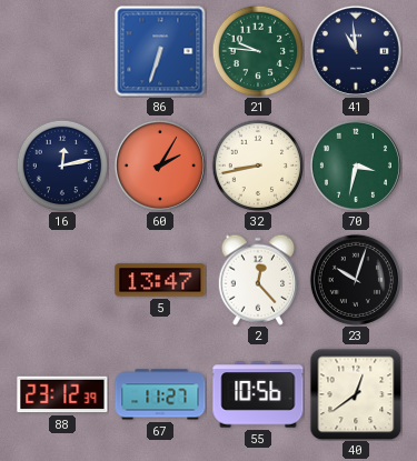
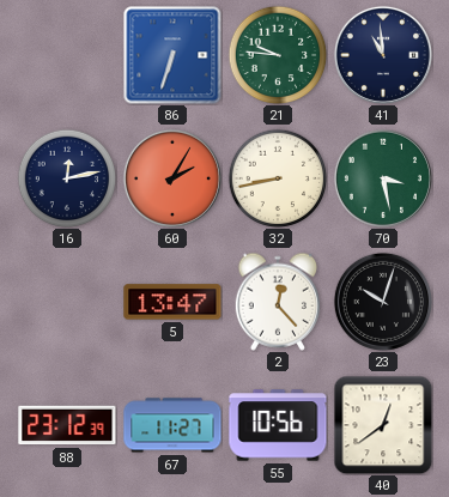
70: 3:32 -> 3:28
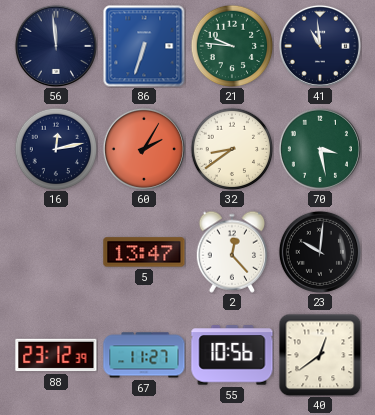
56: none -> 11:59
32: 8:43 -> 8:39
23: 10:03 -> 10:01
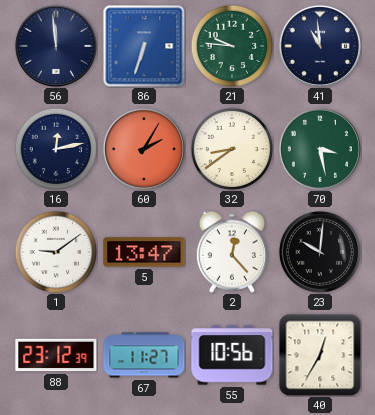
1: none -> 9:09
40: 12:39 -> 12:35
